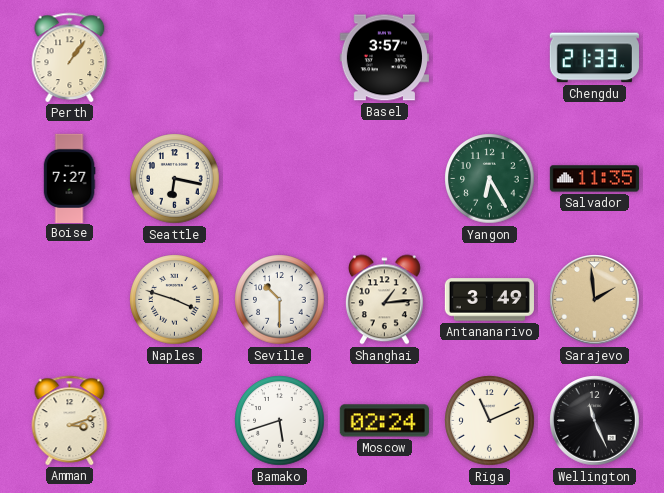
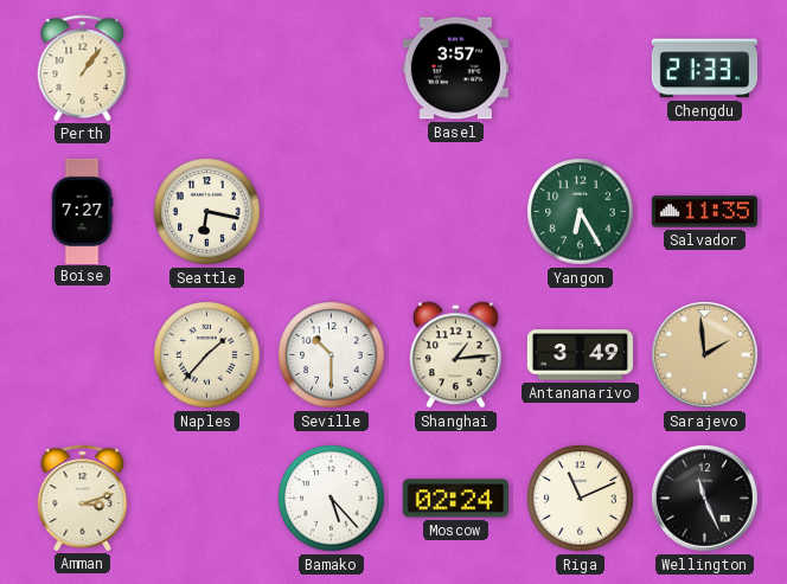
Naples: 3:48 -> 1:37
Bamako: 5:42 -> 5:23
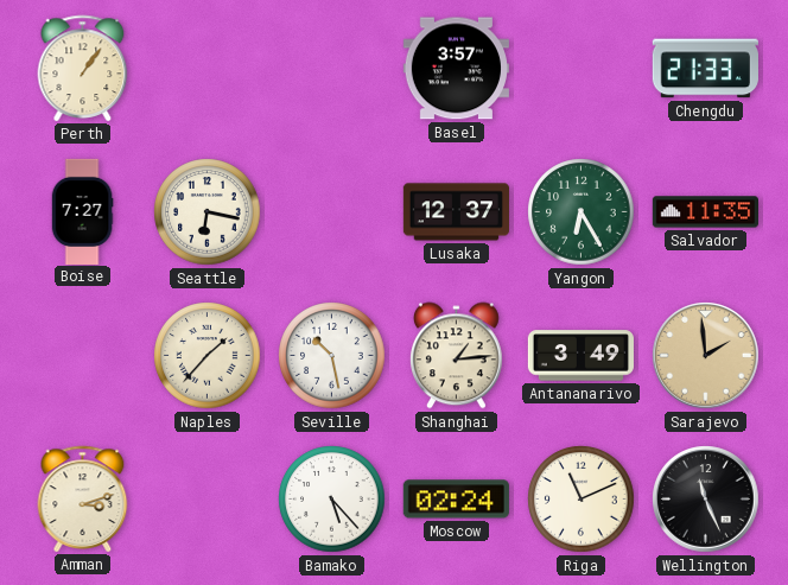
Lusaka: none -> 12:37
Seville: 10:30 -> 10:28
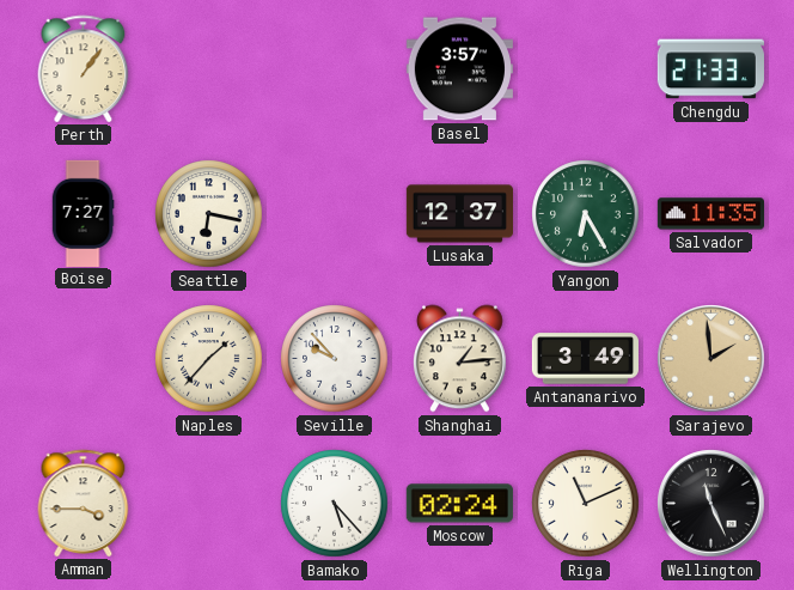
Seville: 10:28 -> 9:53
Amman: 3:12 -> 3:45
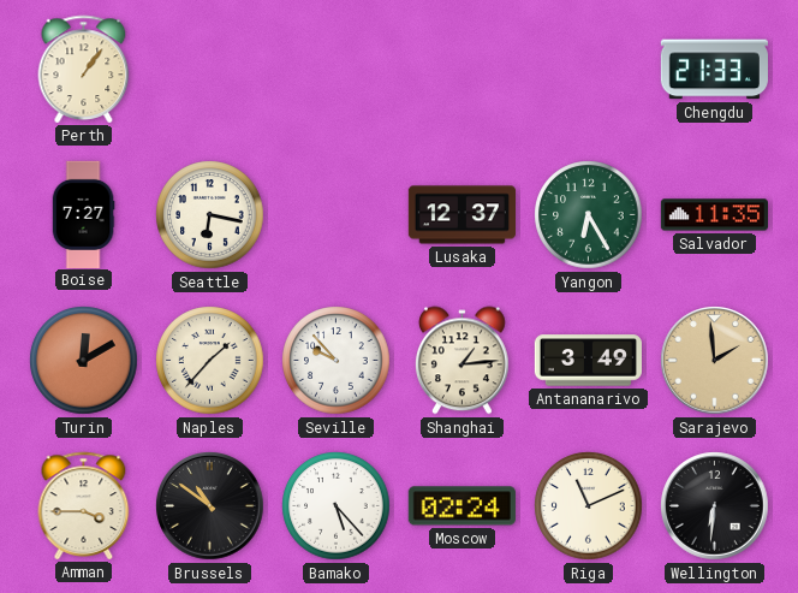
Basel: 3:57 -> none
Turin: none -> 12:10
Brussels: none -> 10:51
Wellington: 11:26 -> 6:31
